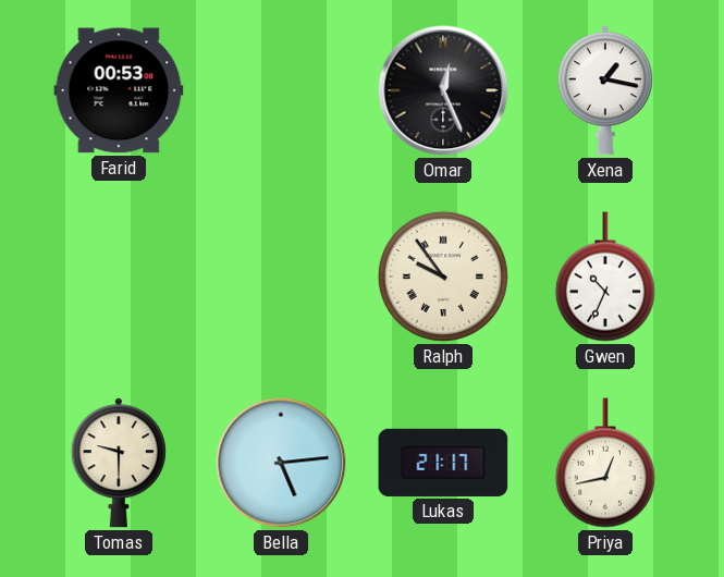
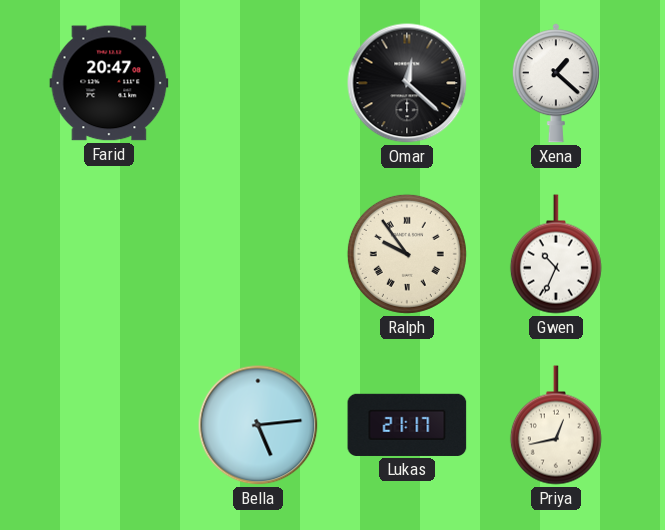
Farid: 00:53 -> 20:47
Omar: 12:26 -> 12:22
Xena: 1:17 -> 1:22
Tomas: 9:30 -> none
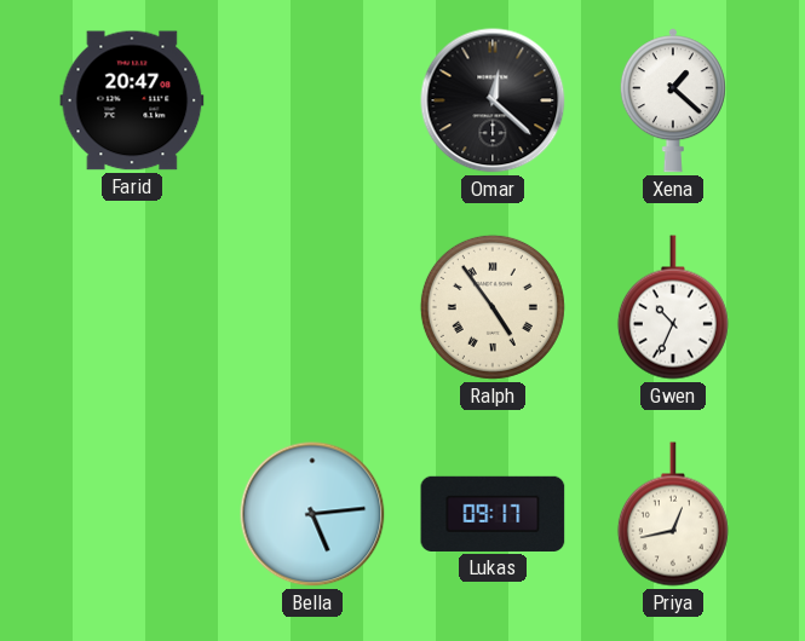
Ralph: 9:54 -> 4:54
Lukas: 21:17 -> 09:17
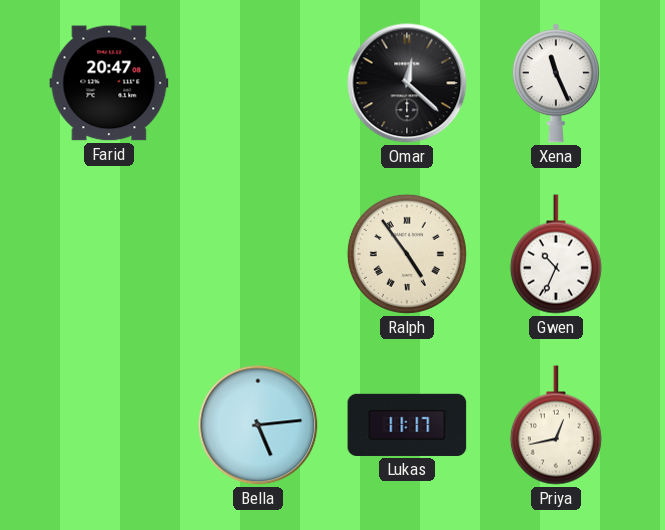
Xena: 1:22 -> 11:26
Lukas: 09:17 -> 11:17
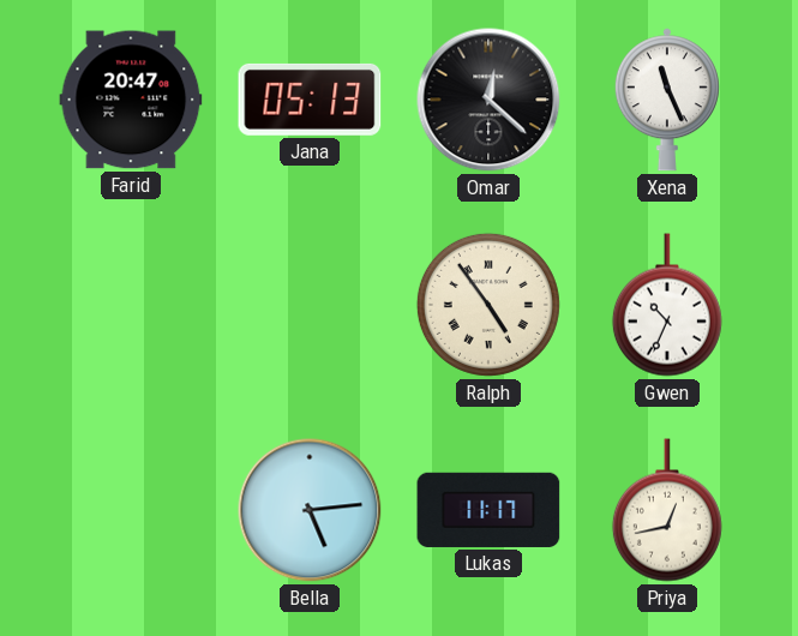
Jana: none -> 05:13
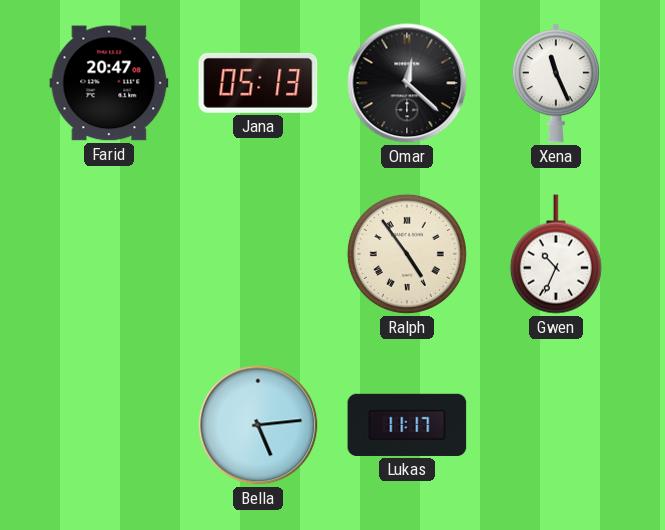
Priya: 12:43 -> none
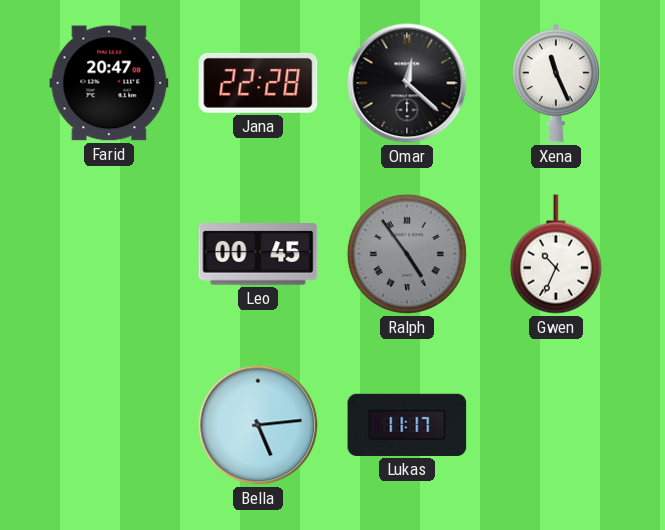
Jana: 05:13 -> 22:28
Leo: none -> 00:45
Ralph dial: cream -> grey
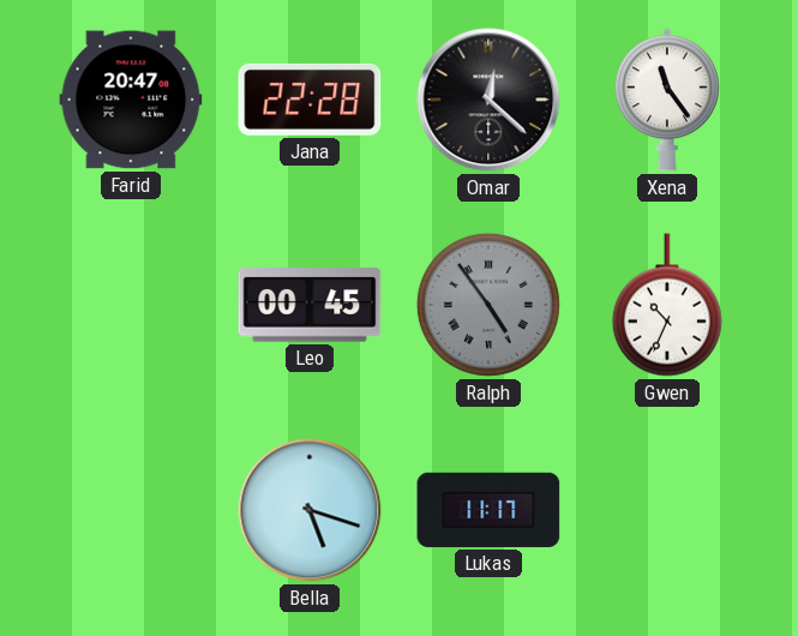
Xena: 11:26 -> 11:24
Bella: 5:14 -> 5:18
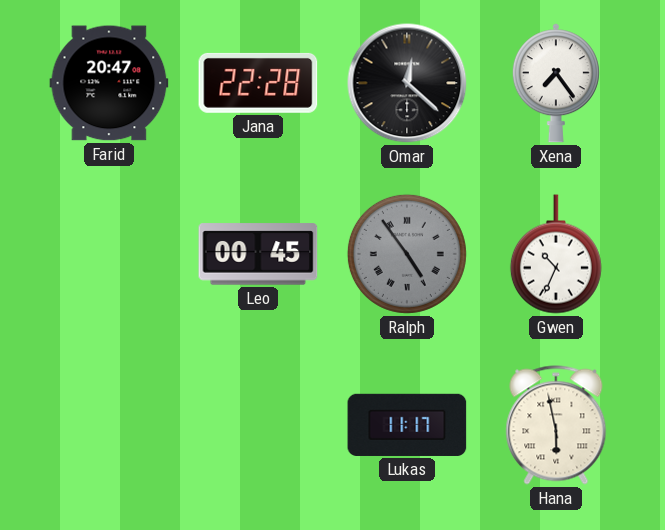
Xena: 11:24 -> 7:24
Bella: 5:18 -> none
Hana: none -> 5:58
